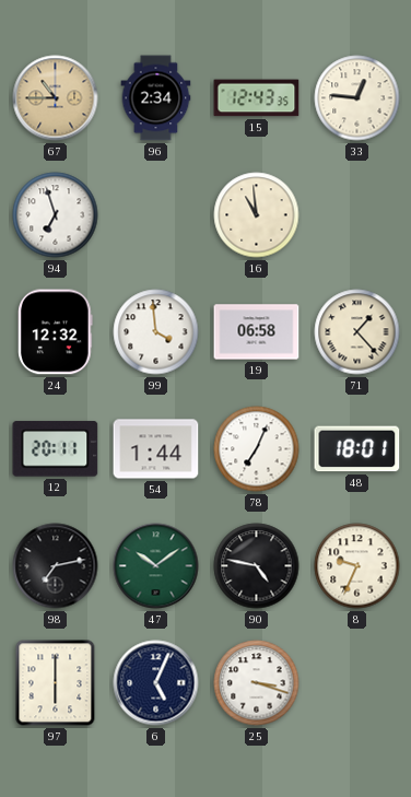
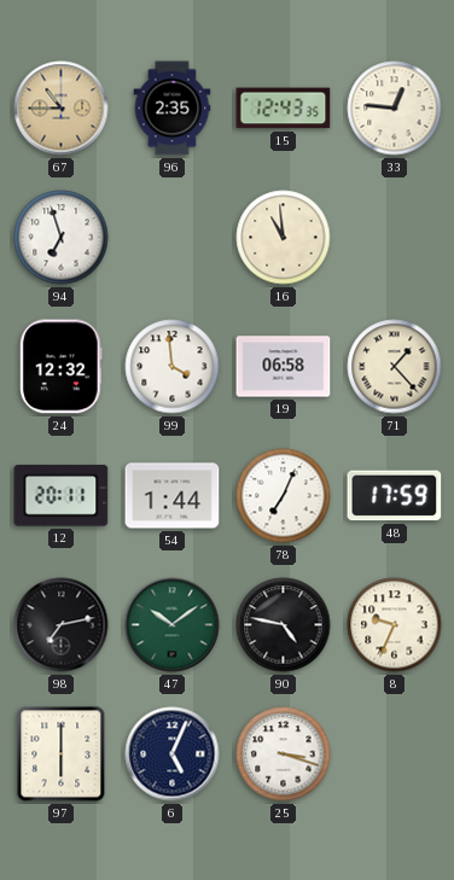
96: 2:34 -> 2:35
48: 18:01 -> 17:59
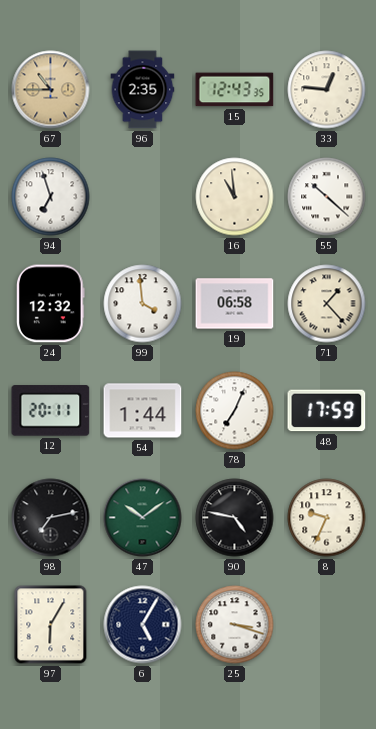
55: none -> 10:22
97: 6:00 -> 6:05
6: 5:04 -> 5:05
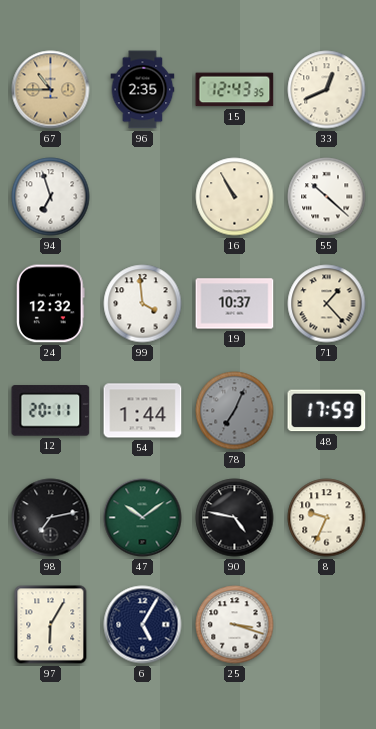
33: 12:46 -> 12:41
16: 10:59 -> 10:55
19: 06:58 -> 10:37
78 dial: white -> grey
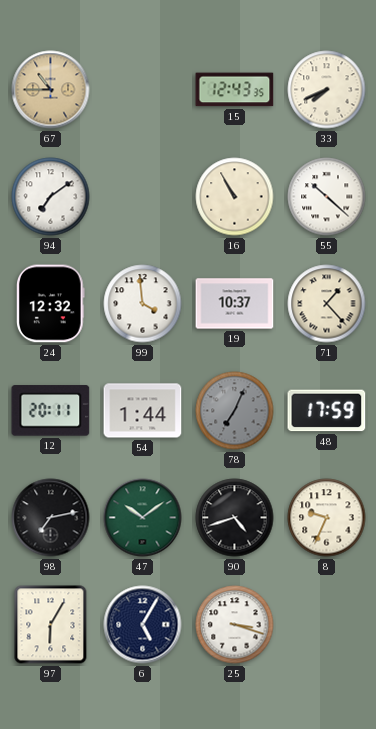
96: 2:35 -> none
33: 12:41 -> 7:41
94: 6:57 -> 7:09
90: 4:47 -> 4:42
